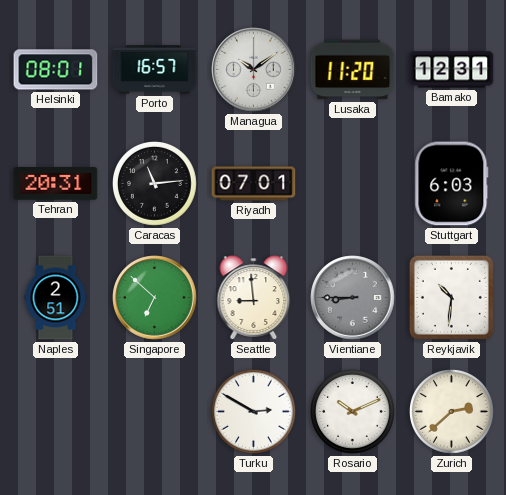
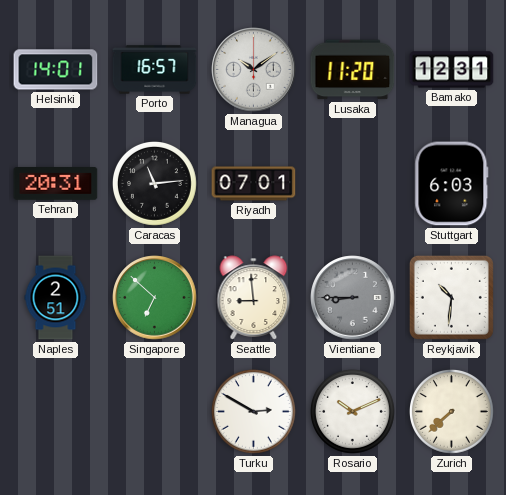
Helsinki: 08:01 -> 14:01
Zurich: 2:38 -> 7:38
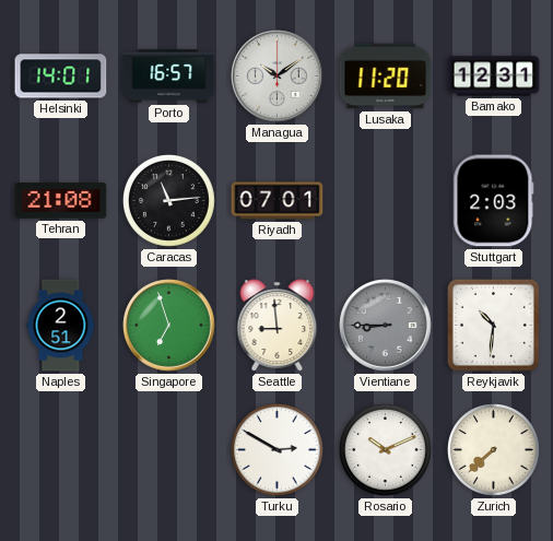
Tehran: 20:31 -> 21:08
Stuttgart: 6:03 -> 2:03
Singapore: 6:52 -> 6:57
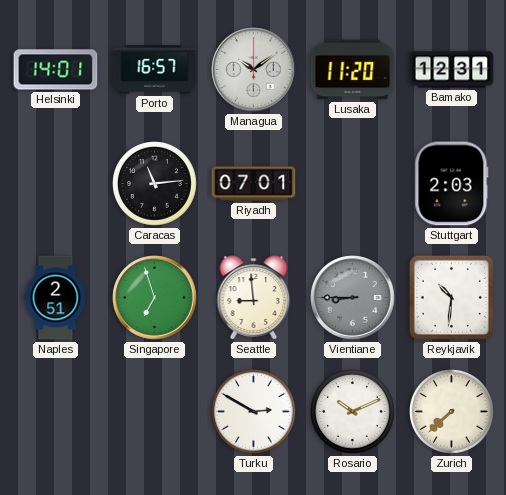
Tehran: 21:08 -> none
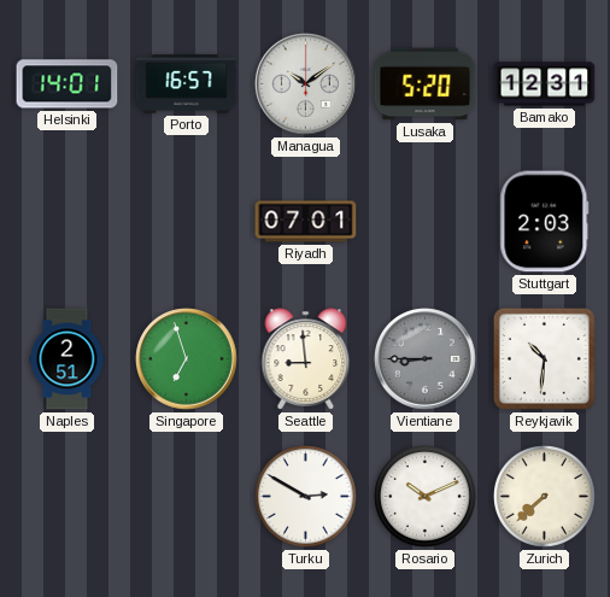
Lusaka: 11:20 -> 5:20
Caracas: 11:14 -> none
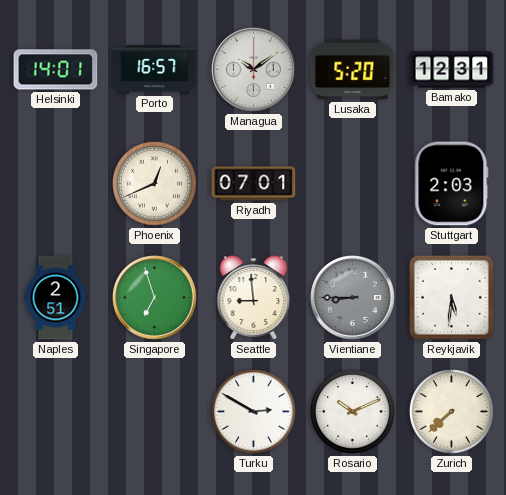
Phoenix: none -> 12:41
Reykjavik: 10:31 -> 5:31
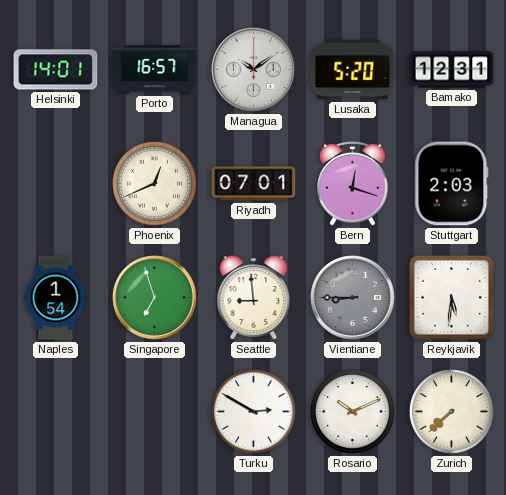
Bern: none -> 12:18
Naples: 2:51 -> 1:54
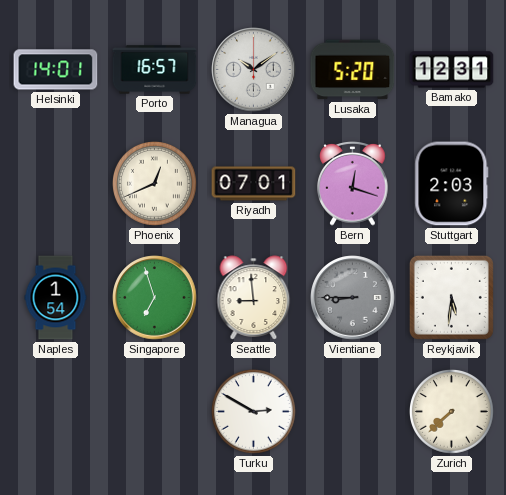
Rosario: 10:11 -> none
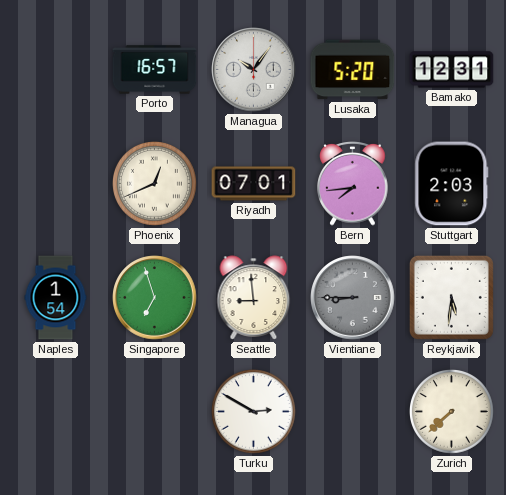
Helsinki: 14:01 -> none
Managua: 10:09 -> 10:06
Bern: 12:18 -> 7:44
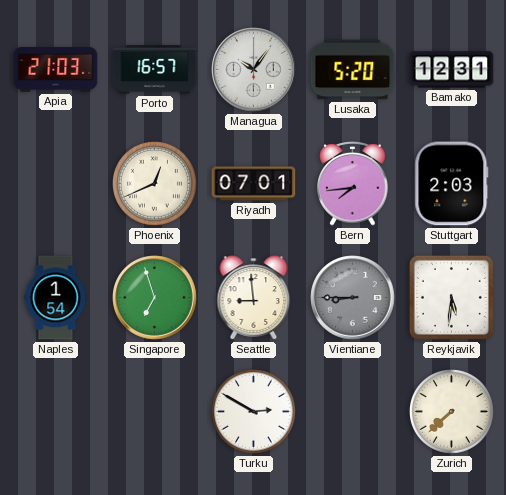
Apia: none -> 21:03
